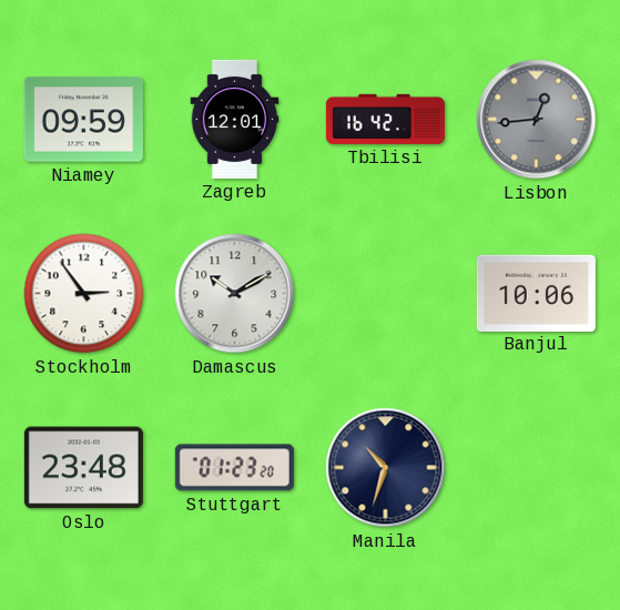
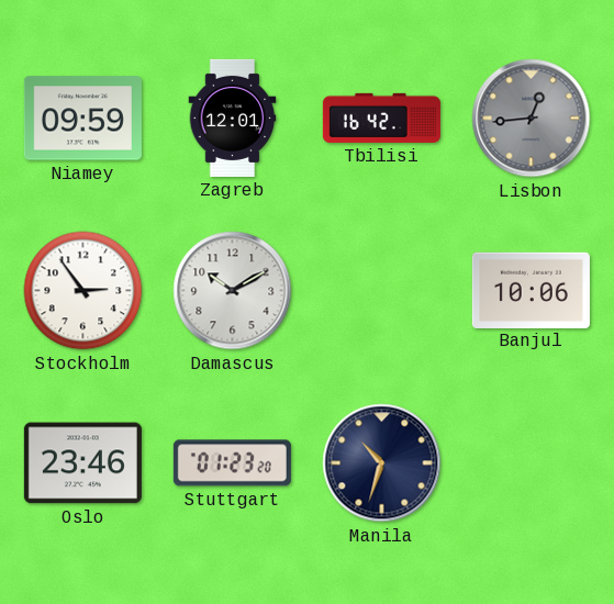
Oslo: 23:48 -> 23:46
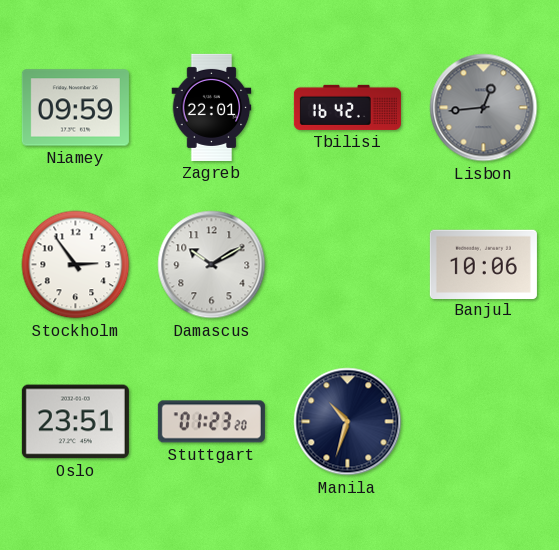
Zagreb: 12:01 -> 22:01
Oslo: 23:46 -> 23:51
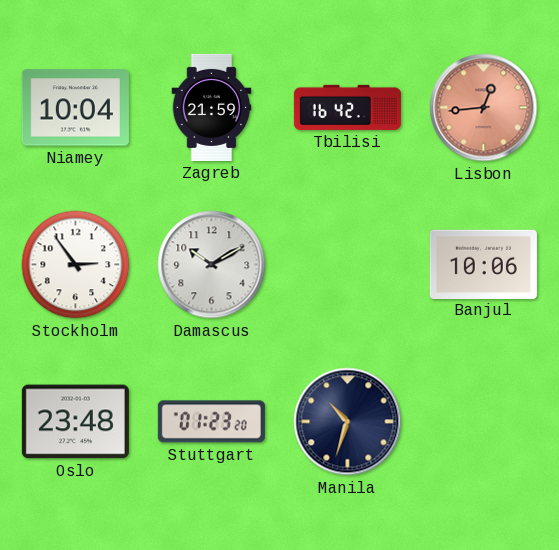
Niamey: 09:59 -> 10:04
Zagreb: 22:01 -> 21:59
Lisbon dial: grey -> salmon
Oslo: 23:51 -> 23:48
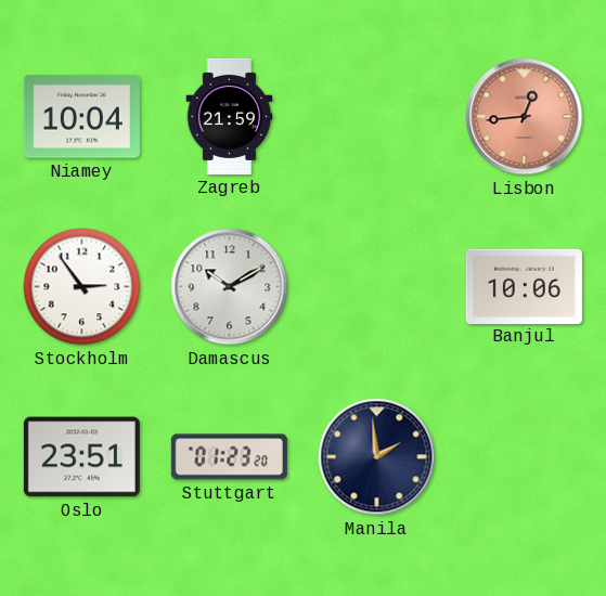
Tbilisi: 16:42 -> none
Oslo: 23:48 -> 23:51
Manila: 10:33 -> 1:59
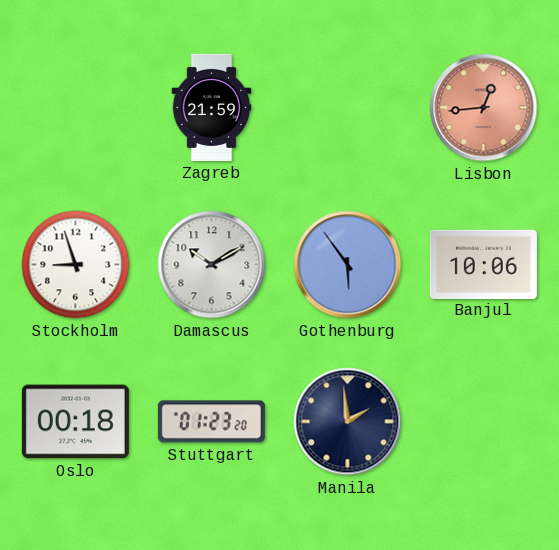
Niamey: 10:04 -> none
Stockholm: 2:54 -> 8:57
Gothenburg: none -> 5:54
Oslo: 23:51 -> 00:18
